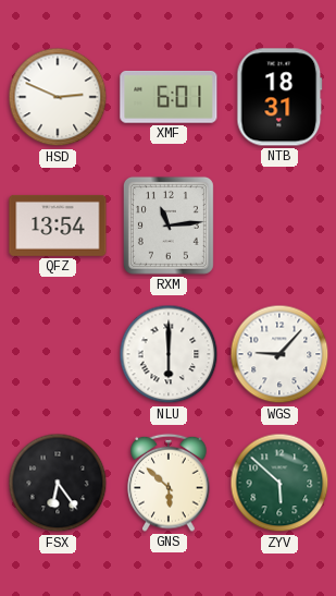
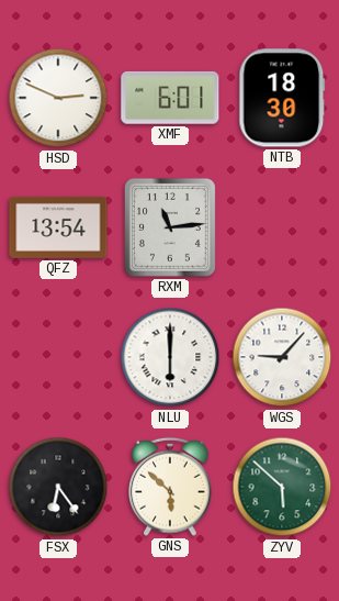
NTB: 18:31 -> 18:30
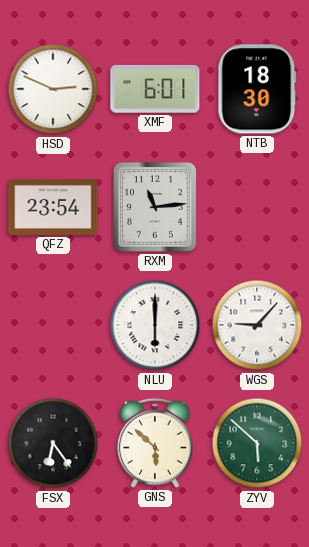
QFZ: 13:54 -> 23:54
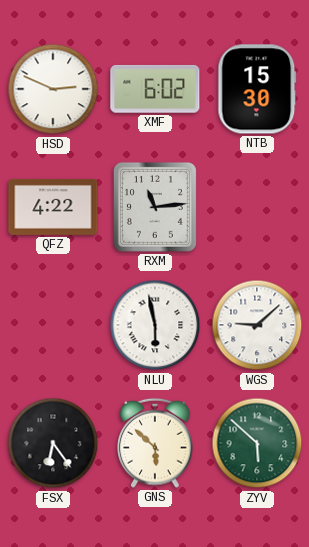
XMF: 6:01 -> 6:02
NTB: 18:30 -> 15:30
QFZ: 23:54 -> 4:22
NLU: 6:00 -> 5:58
WGS: 9:07 -> 9:08
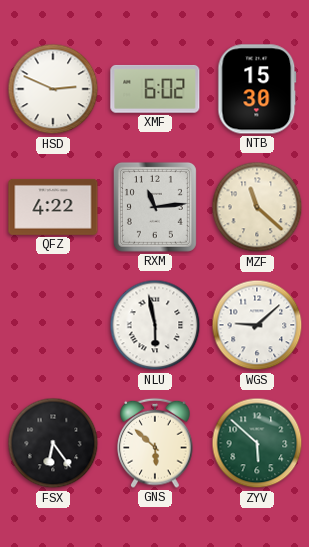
MZF: none -> 11:22
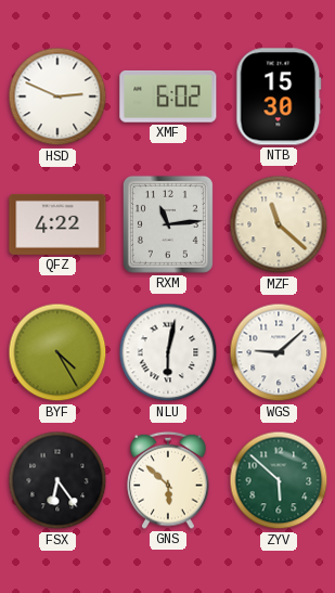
BYF: none -> 4:25
NLU: 5:58 -> 6:02
